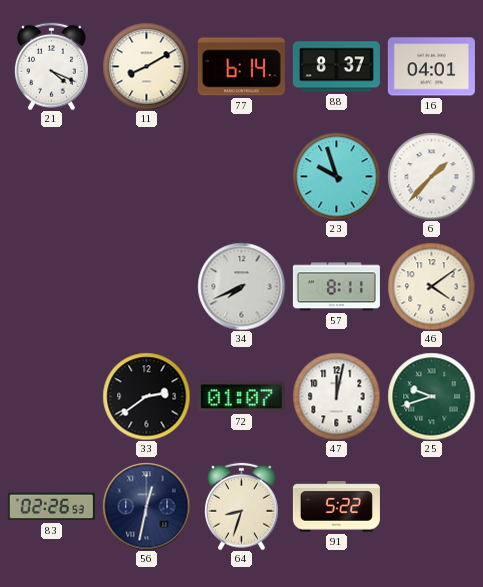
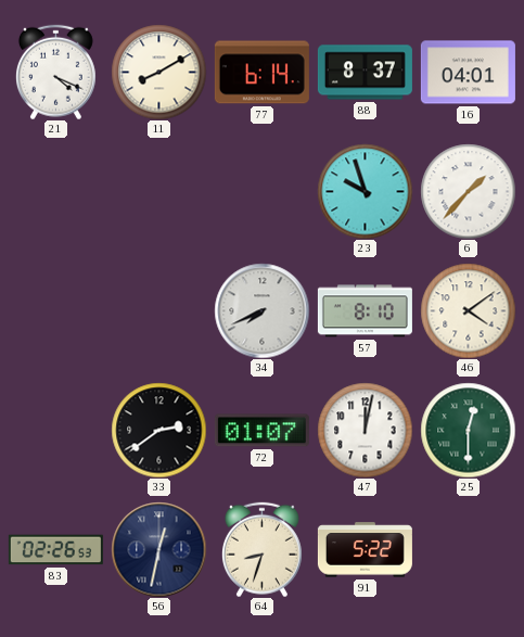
57: 8:11 -> 8:10
25: 9:42 -> 12:30
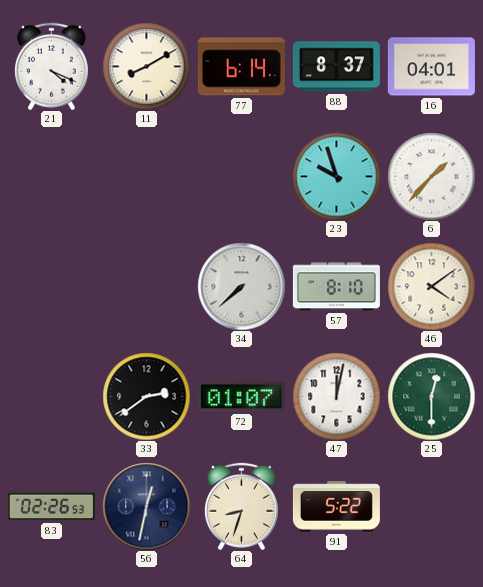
34: 7:41 -> 7:38
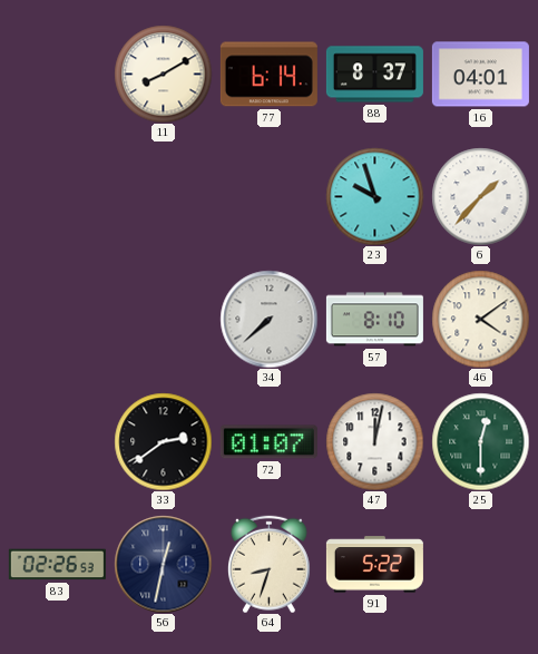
21: 4:19 -> none
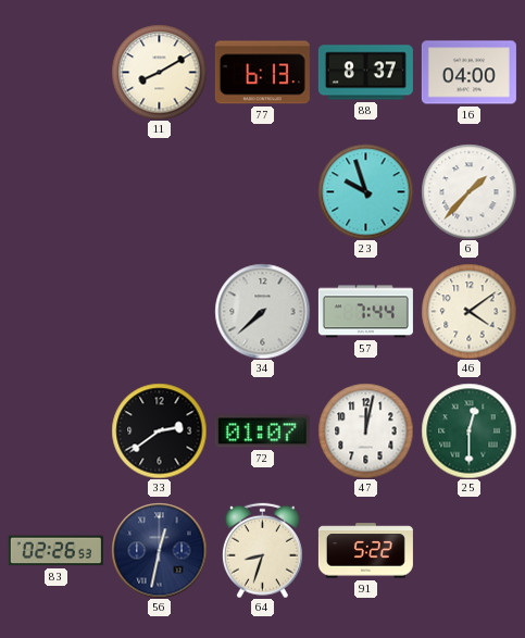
77: 6:14 -> 6:13
16: 04:01 -> 04:00
57: 8:10 -> 7:44
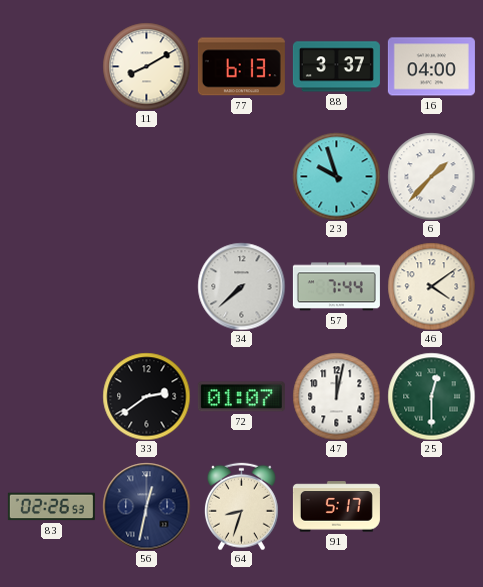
88: 8:37 -> 3:37
91: 5:22 -> 5:17
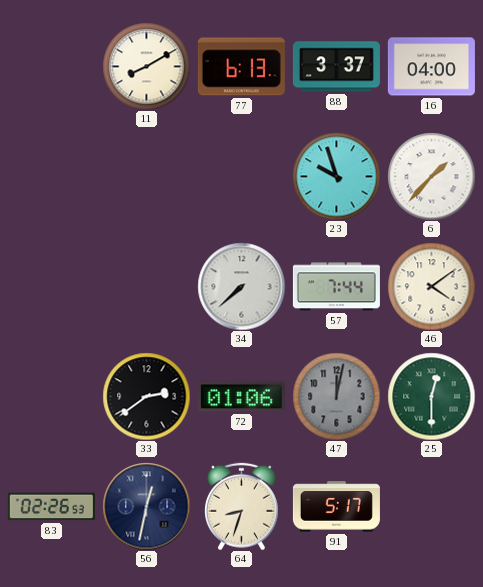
72: 01:07 -> 01:06
47 dial: white -> grey
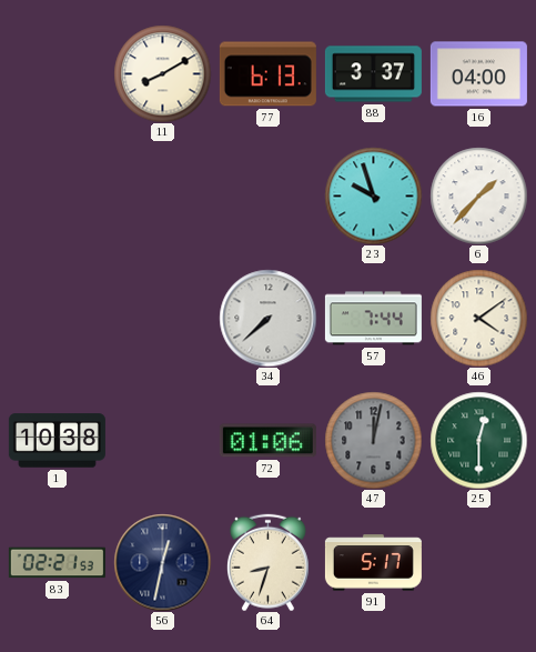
1: none -> 10:38
33: 2:39 -> none
83: 02:26 -> 02:21
